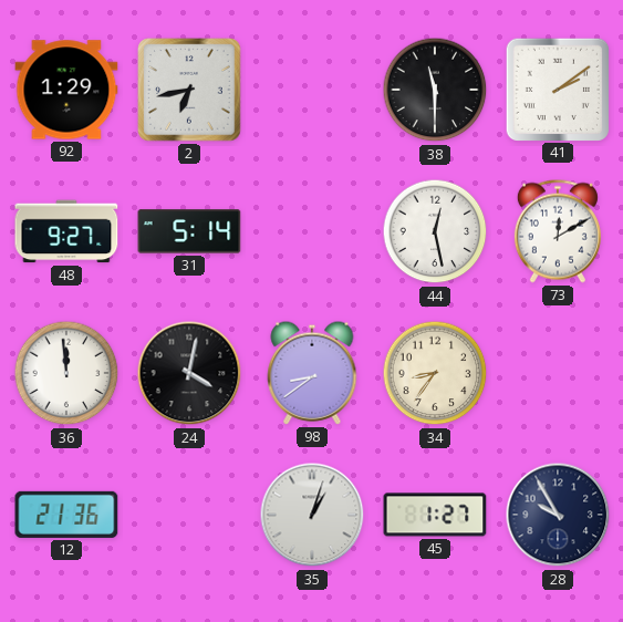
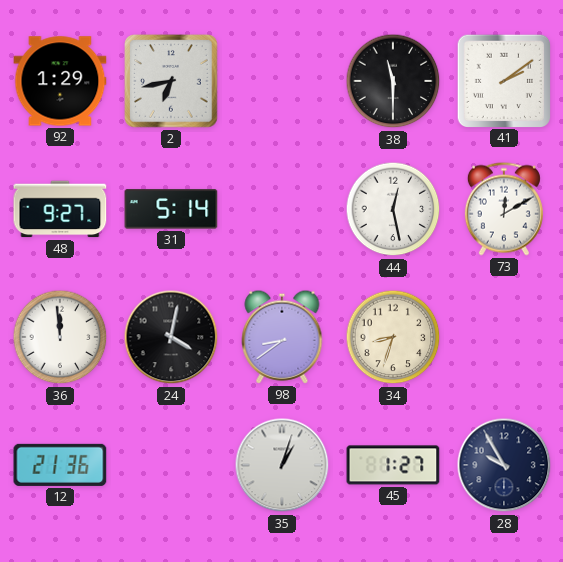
34: 8:36 -> 8:33
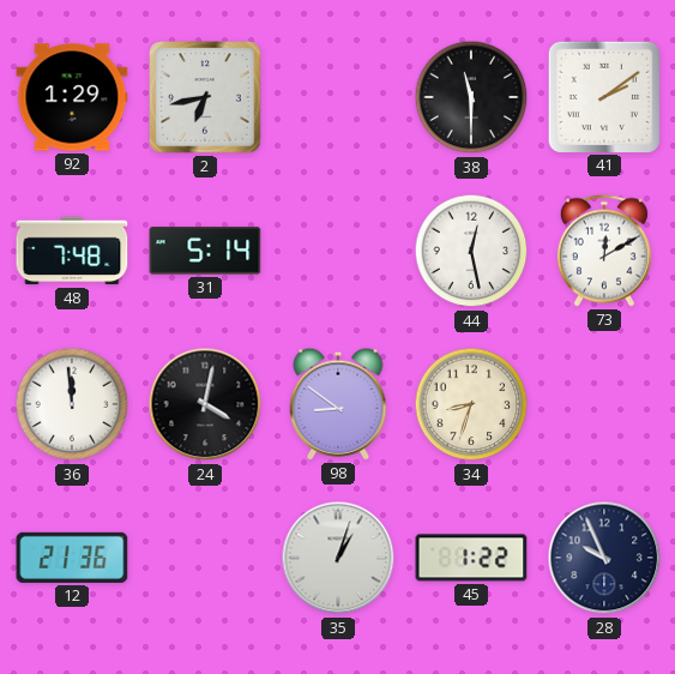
48: 9:27 -> 7:48
98: 8:39 -> 8:51
45: 1:27 -> 1:22
28: 9:55 -> 9:56
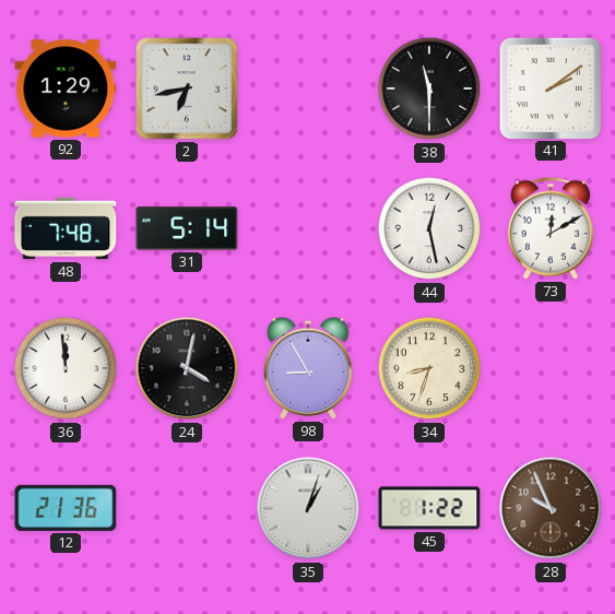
98: 8:51 -> 8:55
28 dial: navy -> brown
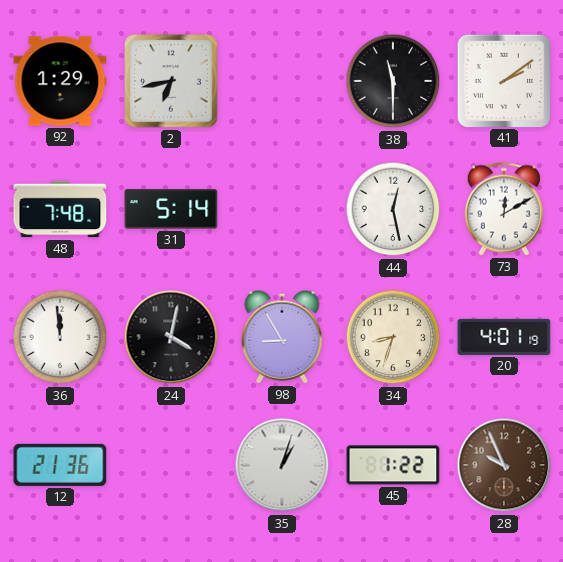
20: none -> 4:01
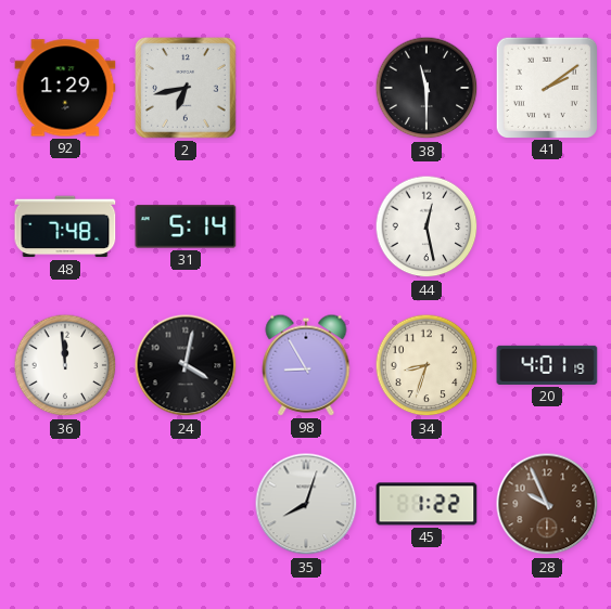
73: 12:10 -> none
12: 21:36 -> none
35: 1:03 -> 8:03
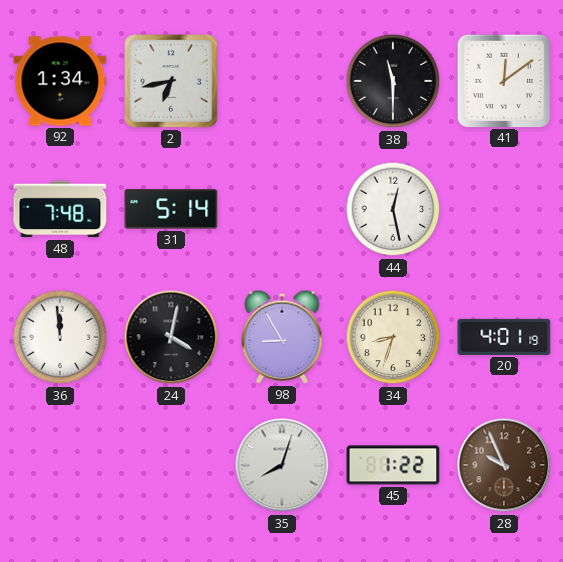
92: 1:29 -> 1:34
41: 2:09 -> 12:09
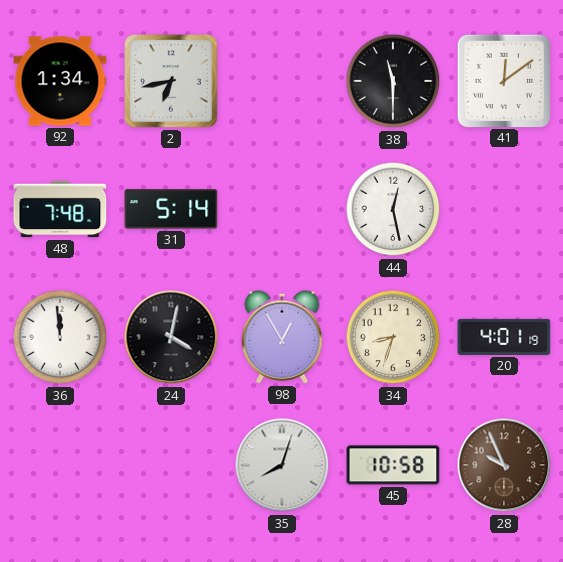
98: 8:55 -> 12:55
45: 1:22 -> 10:58
